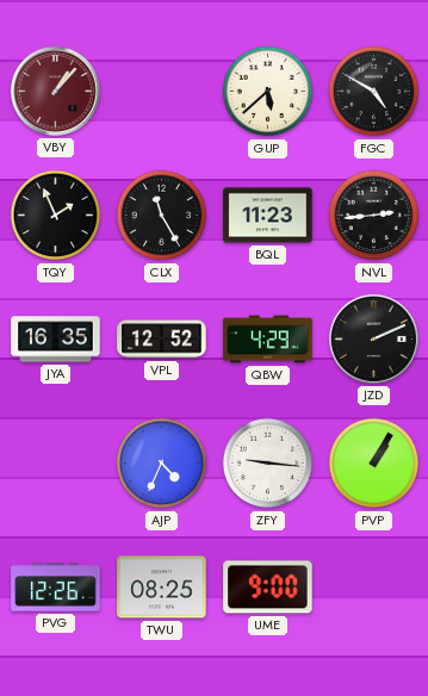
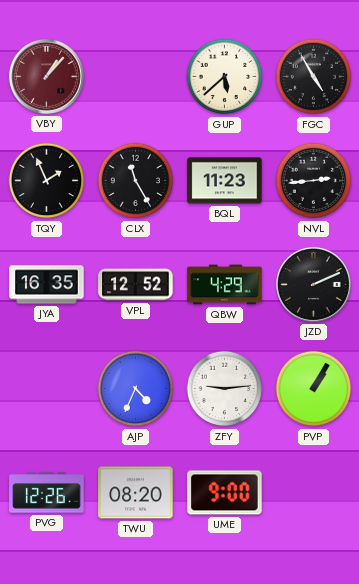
FGC: 4:50 -> 4:55
ZFY: 9:16 -> 9:14
TWU: 08:25 -> 08:20
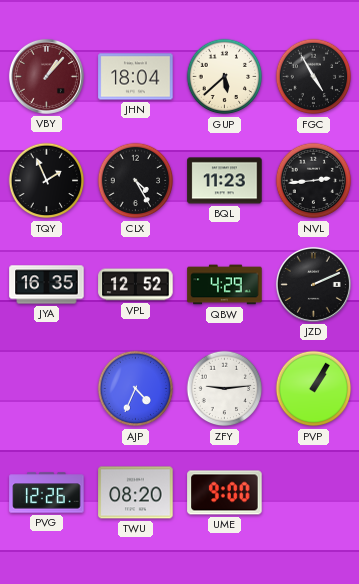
JHN: none -> 18:04
CLX: 11:25 -> 4:25
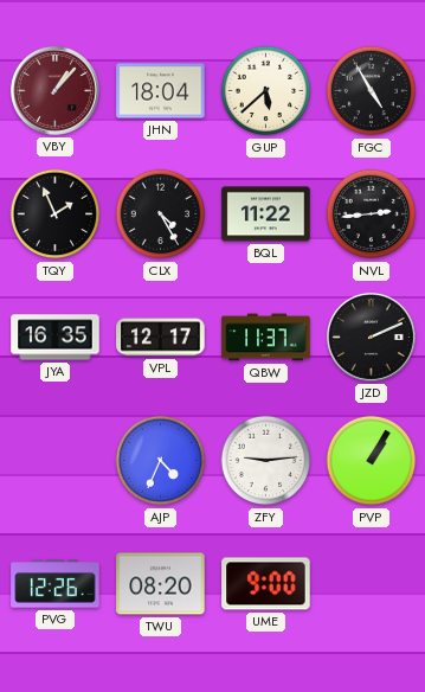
BQL: 11:23 -> 11:22
VPL: 12:52 -> 12:17
QBW: 4:29 -> 11:37
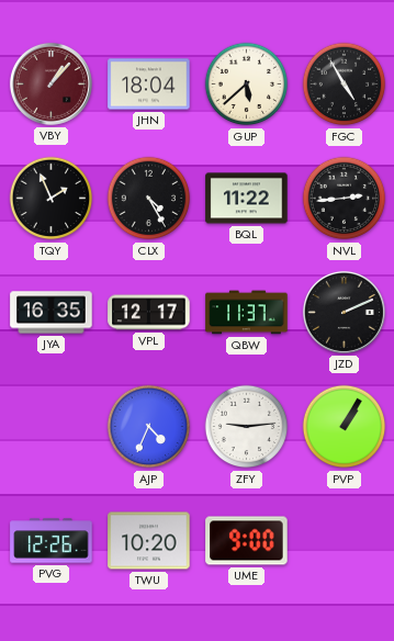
TWU: 08:20 -> 10:20
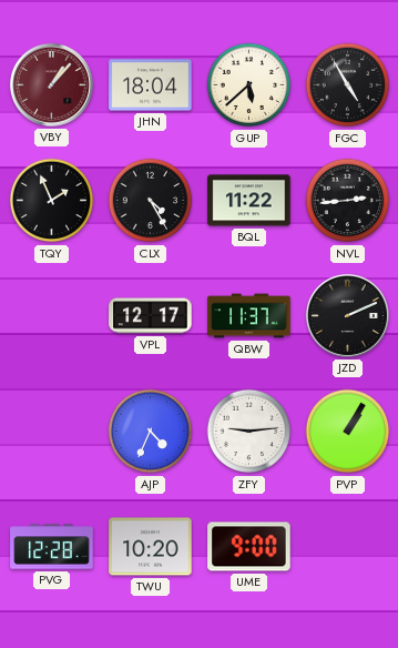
JYA: 16:35 -> none
PVG: 12:26 -> 12:28
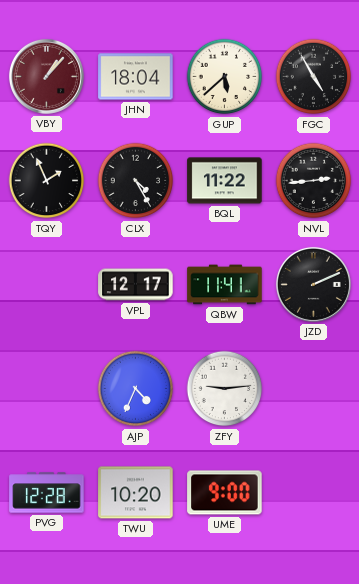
QBW: 11:37 -> 11:41
PVP: 1:05 -> none
